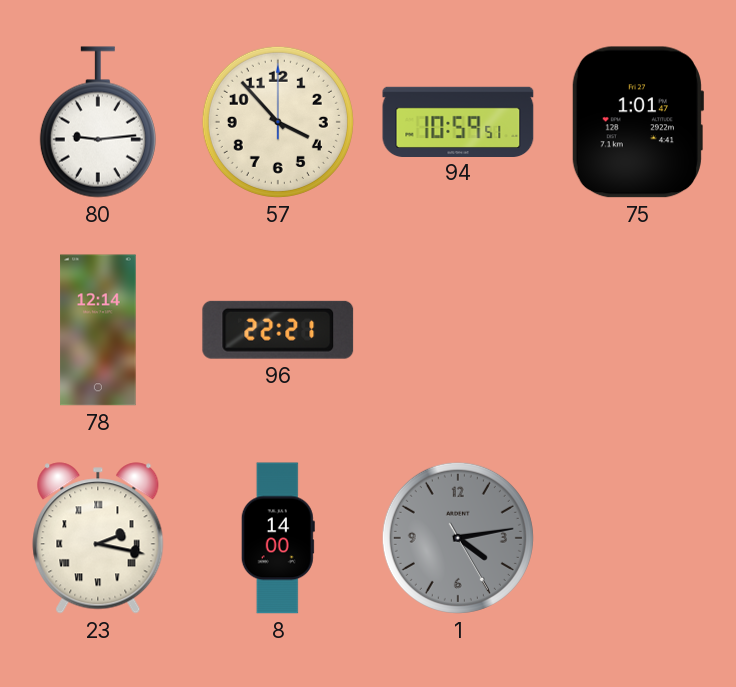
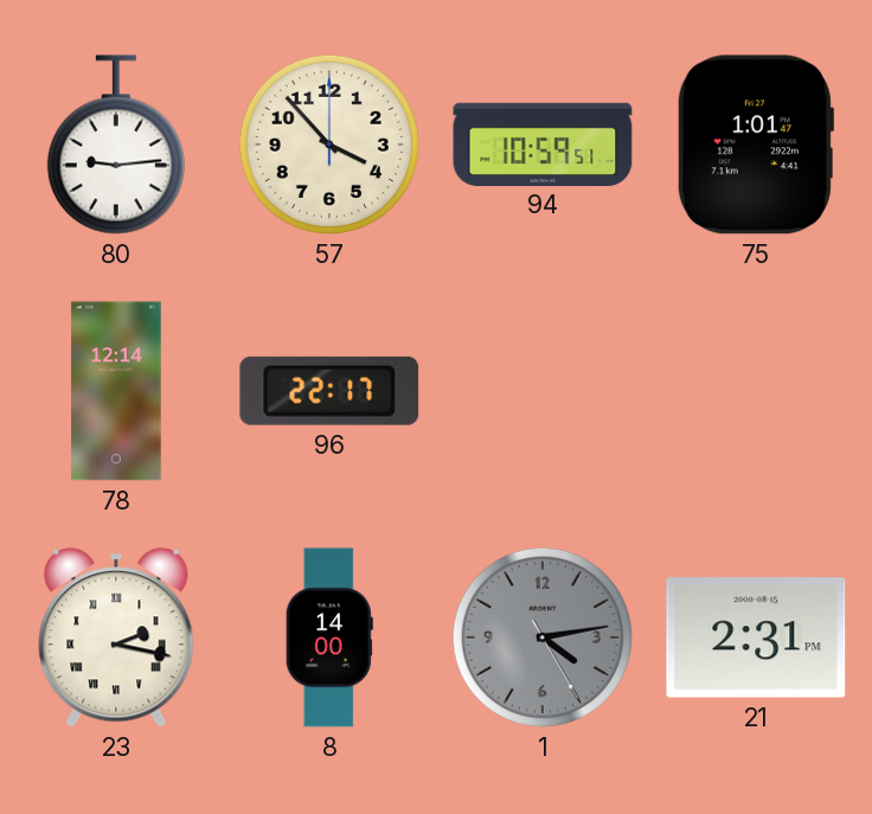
96: 22:21 -> 22:17
21: none -> 2:31
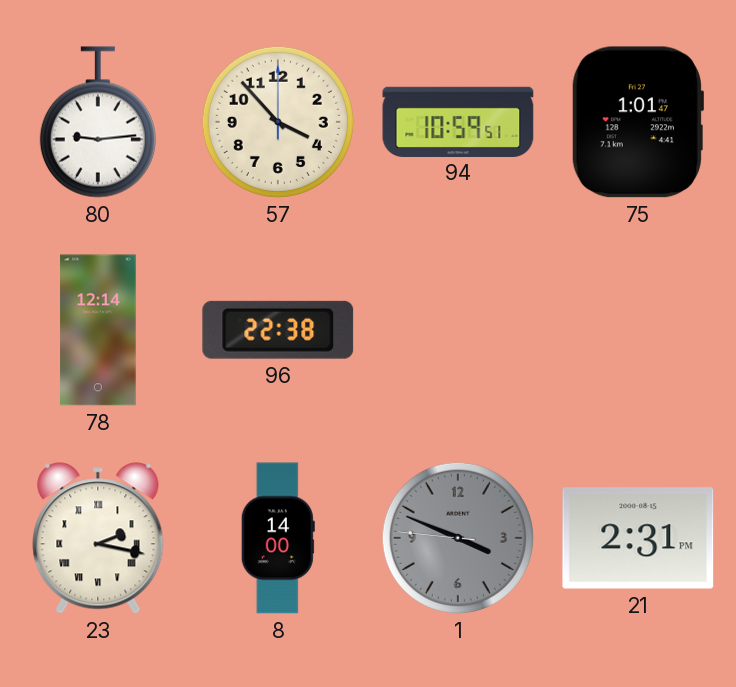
96: 22:17 -> 22:38
1: 4:13 -> 3:48
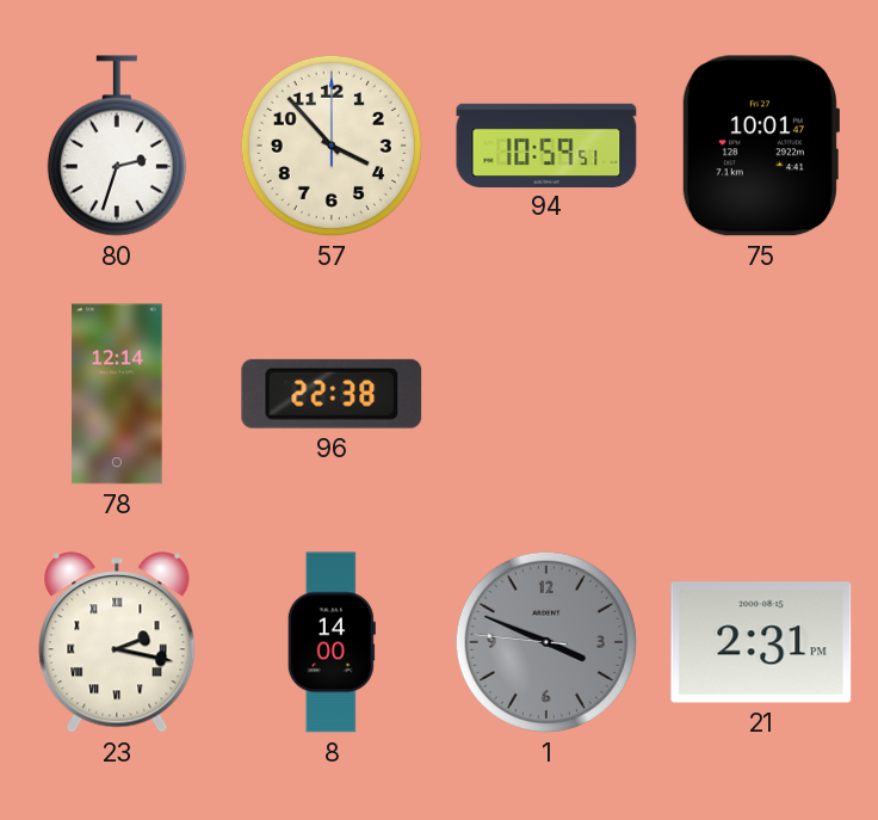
80: 9:14 -> 2:33
75: 1:01 -> 10:01
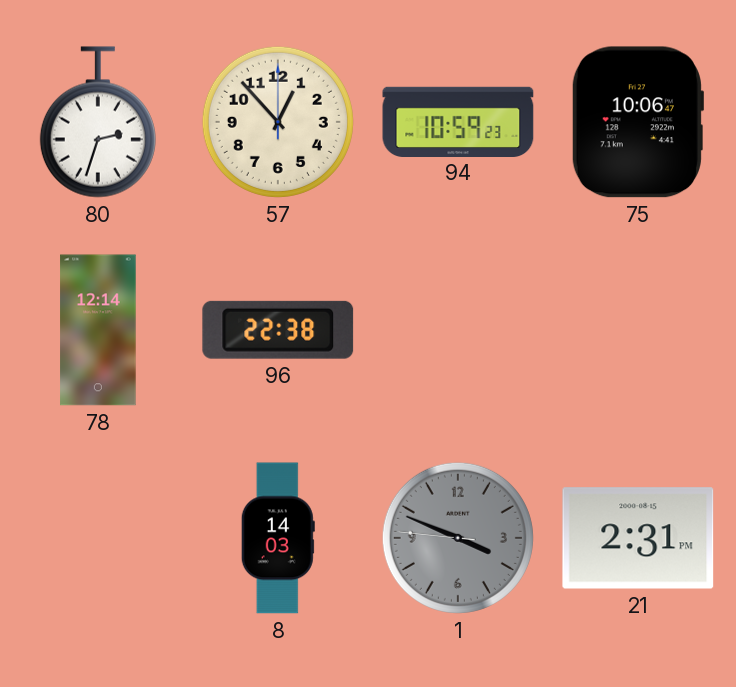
57: 3:53 -> 12:53
94: 10:59:51 -> 10:59:23
75: 10:01 -> 10:06
23: 2:17 -> none
8: 14:00 -> 14:03
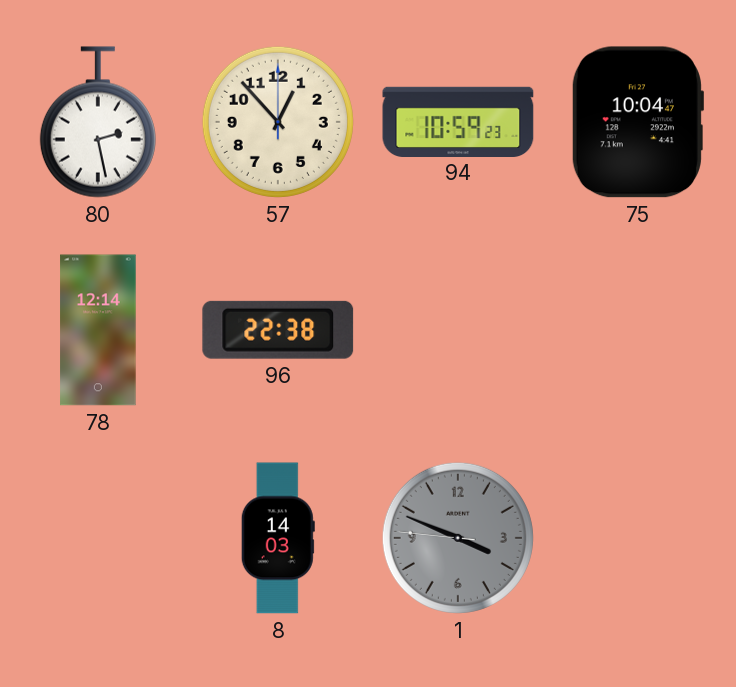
80: 2:33 -> 2:28
75: 10:06 -> 10:04
21: 2:31 -> none
